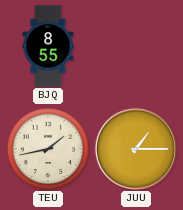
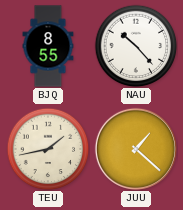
NAU: none -> 10:23
JUU: 1:15 -> 1:22
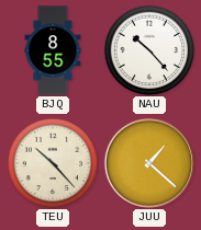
TEU: 1:43 -> 10:23
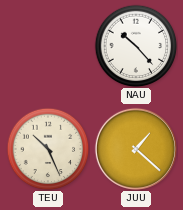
BJQ: 8:55 -> none
TEU: 10:23 -> 10:26
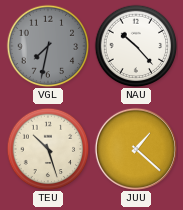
VGL: none -> 7:32
TEU: 10:26 -> 10:27
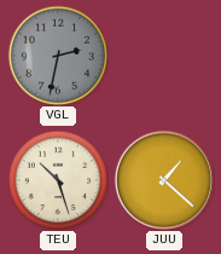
VGL: 7:32 -> 2:32
NAU: 10:23 -> none
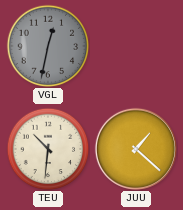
VGL: 2:32 -> 12:32
TEU: 10:27 -> 10:31
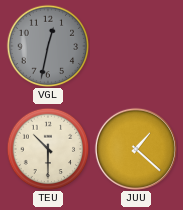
TEU: 10:31 -> 10:30
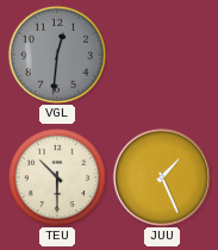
VGL: 12:32 -> 12:31
JUU: 1:22 -> 1:26
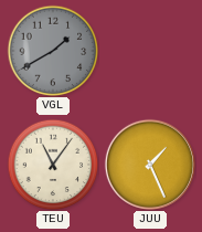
VGL: 12:31 -> 1:40
TEU: 10:30 -> 11:06
